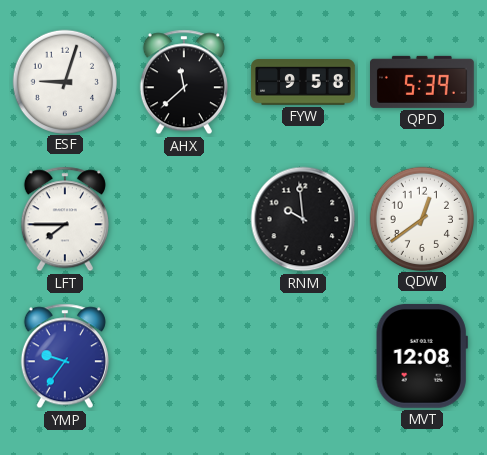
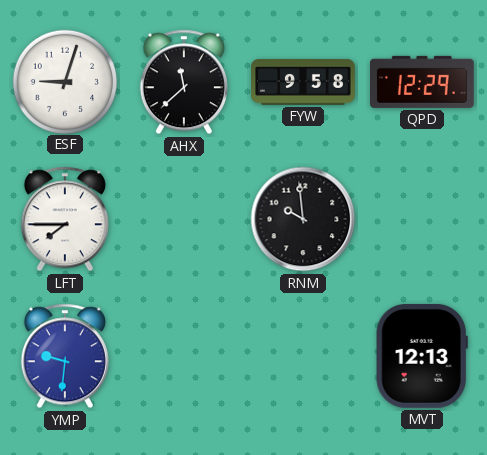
QPD: 5:39 -> 12:29
QDW: 12:39 -> none
YMP: 9:36 -> 9:31
MVT: 12:08 -> 12:13
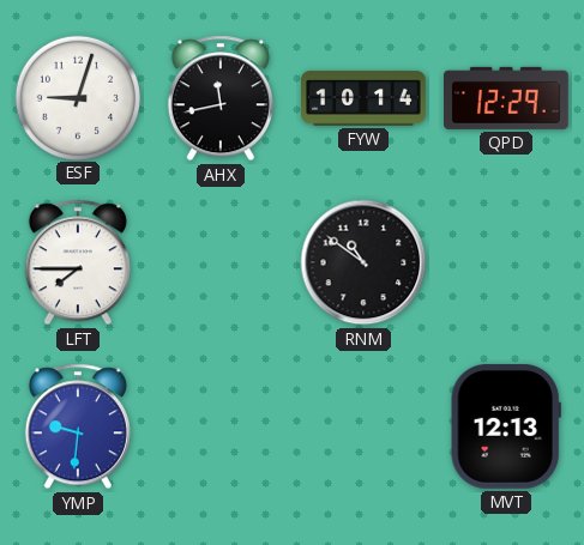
AHX: 11:38 -> 11:43
FYW: 9:58 -> 10:14
RNM: 9:59 -> 10:51
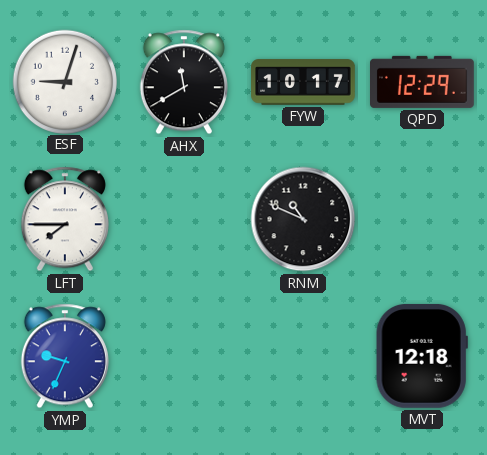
AHX: 11:43 -> 11:40
FYW: 10:14 -> 10:17
RNM: 10:51 -> 10:49
YMP: 9:31 -> 9:34
MVT: 12:13 -> 12:18
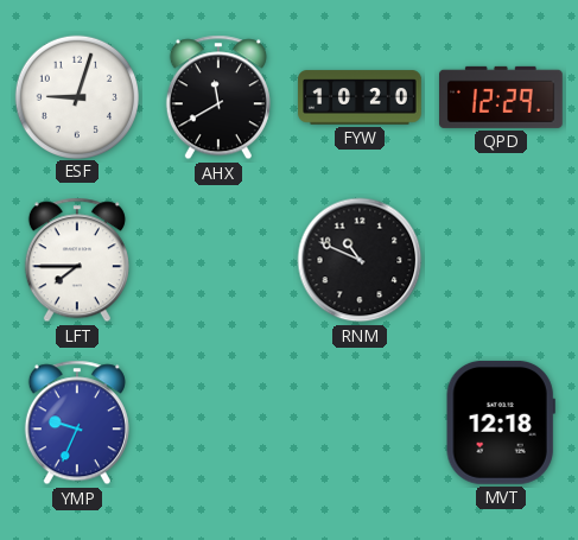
FYW: 10:17 -> 10:20
